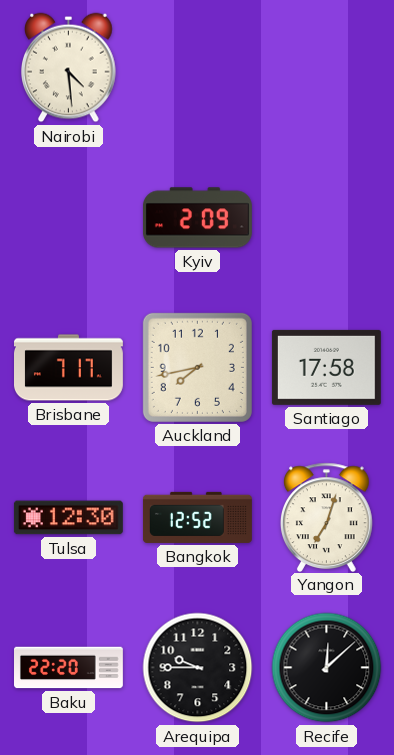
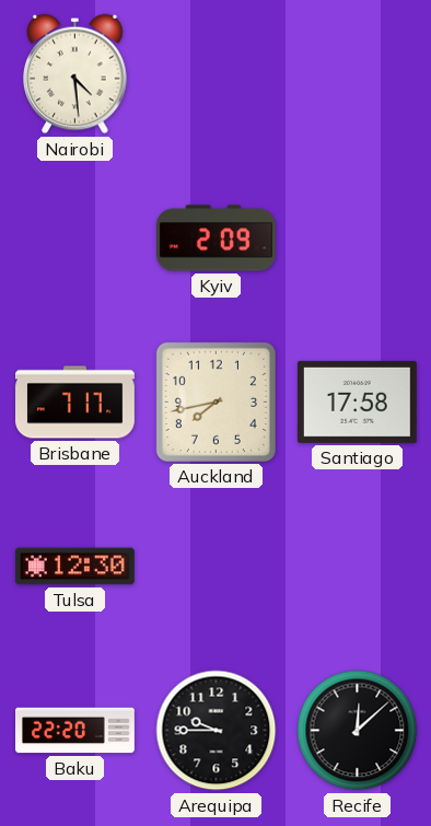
Bangkok: 12:52 -> none
Yangon: 7:03 -> none
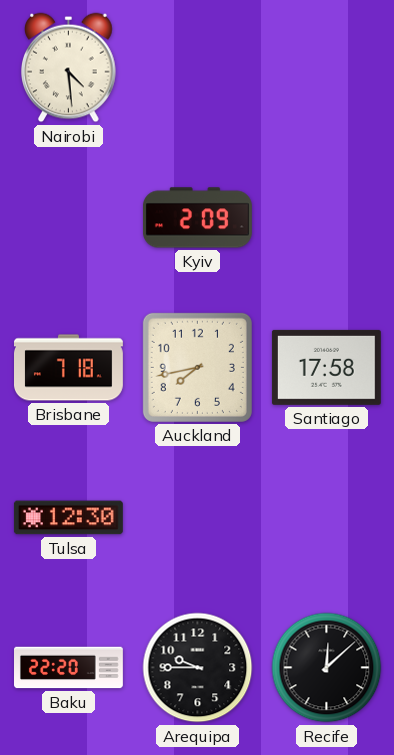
Brisbane: 7:17 -> 7:18
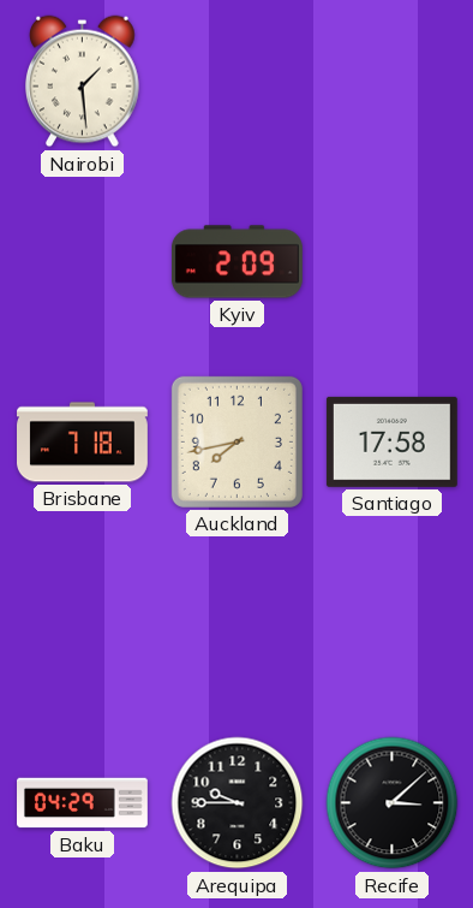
Nairobi: 4:29 -> 1:29
Tulsa: 12:30 -> none
Baku: 22:20 -> 04:29
Recife: 12:08 -> 3:08
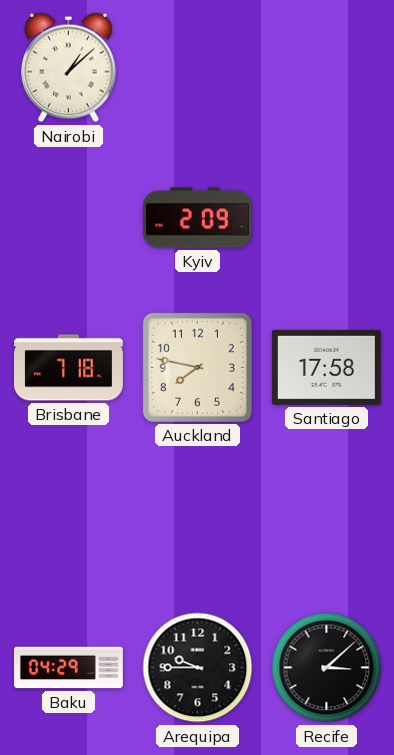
Nairobi: 1:29 -> 1:08
Auckland: 7:43 -> 7:47
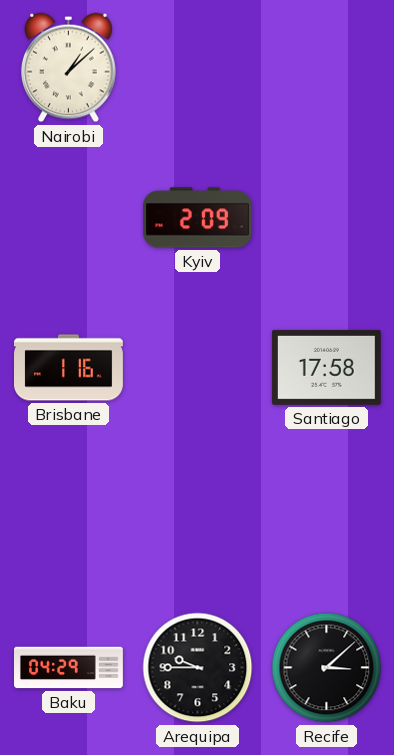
Brisbane: 7:18 -> 1:16
Auckland: 7:47 -> none
